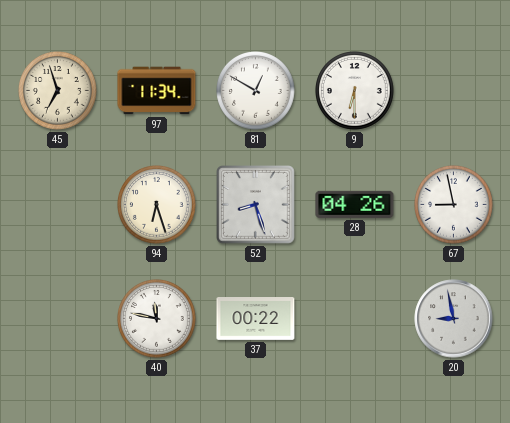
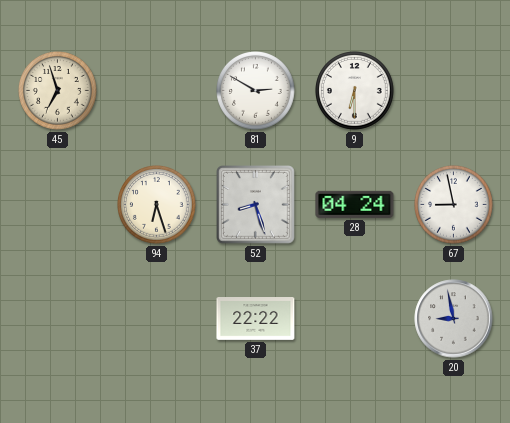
97: 11:34 -> none
81: 12:50 -> 2:50
28: 04:26 -> 04:24
40: 11:47 -> none
37: 00:22 -> 22:22
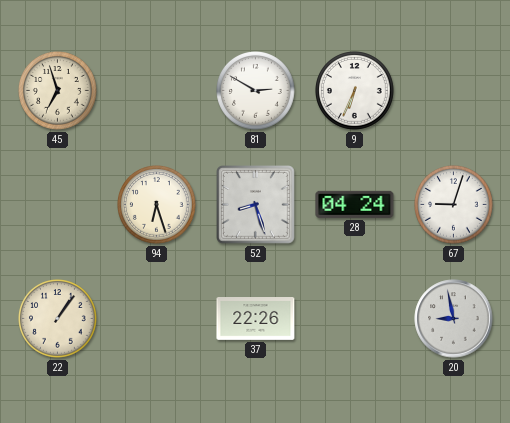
9: 6:30 -> 6:34
67: 8:58 -> 9:03
22: none -> 1:06
37: 22:22 -> 22:26
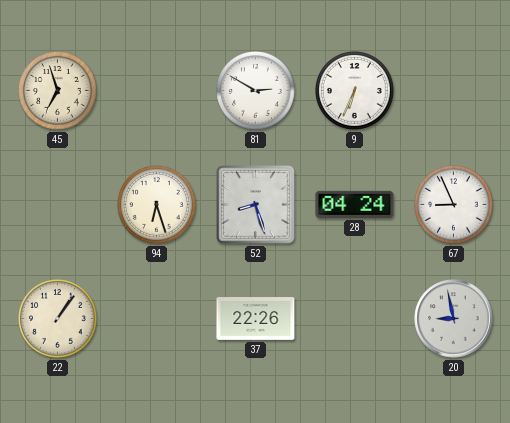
67: 9:03 -> 8:56
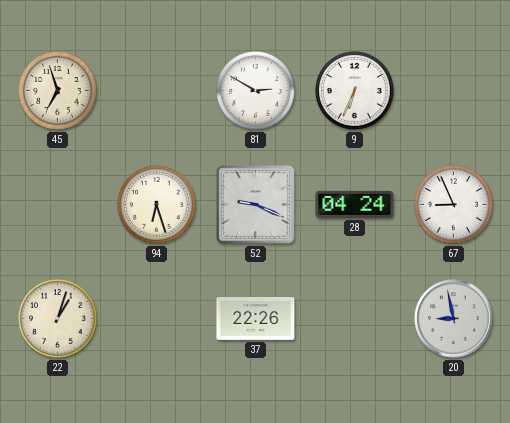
52: 8:27 -> 9:19
22: 1:06 -> 1:03
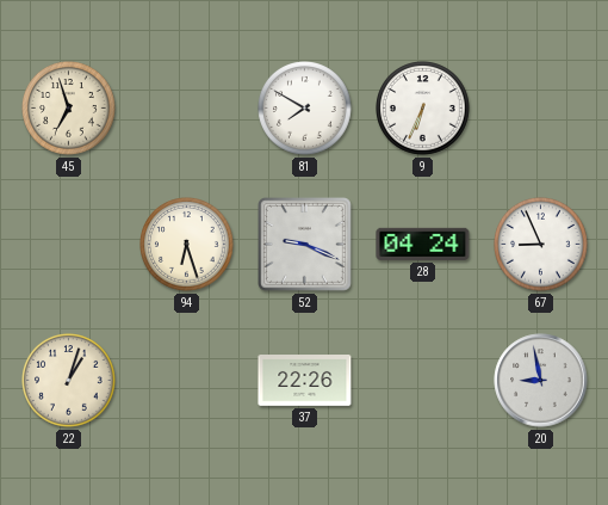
81: 2:50 -> 7:50
